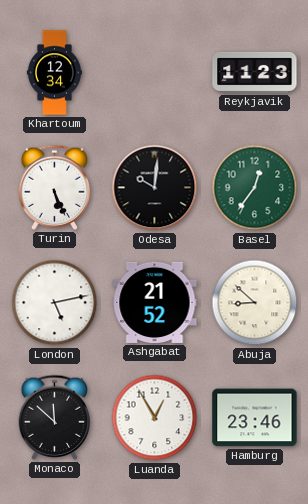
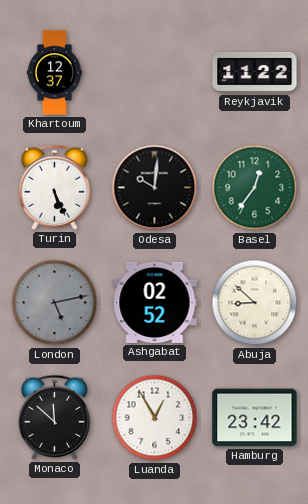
Khartoum: 12:34 -> 12:37
Reykjavik: 11:23 -> 11:22
London dial: white -> grey
Ashgabat: 21:52 -> 02:52
Hamburg: 23:46 -> 23:42
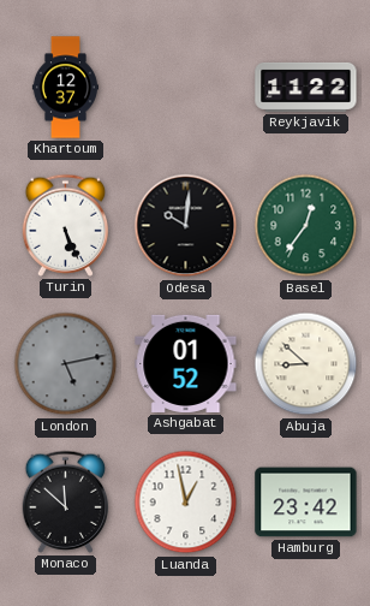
Ashgabat: 02:52 -> 01:52
Luanda: 12:55 -> 12:58
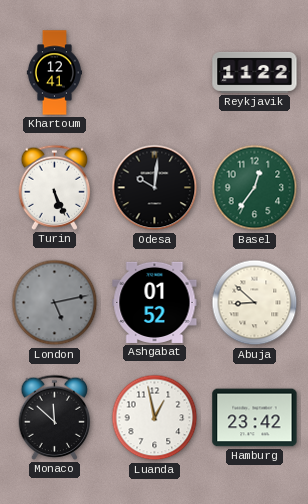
Khartoum: 12:37 -> 12:41
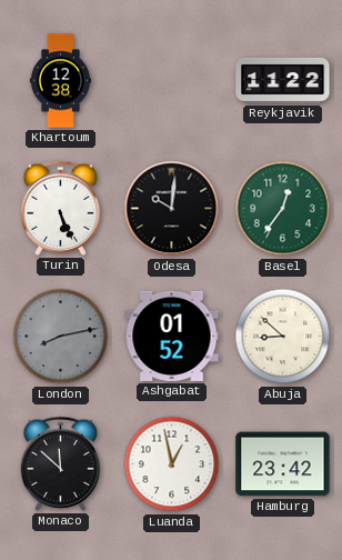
Khartoum: 12:41 -> 12:38
London: 5:13 -> 8:13
